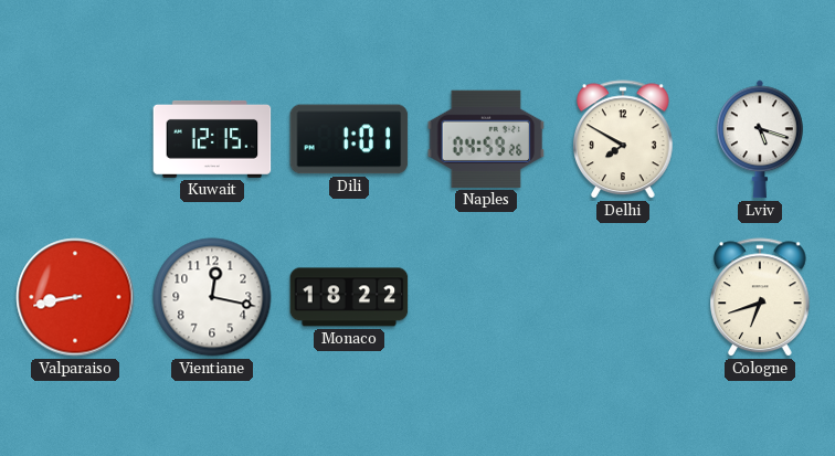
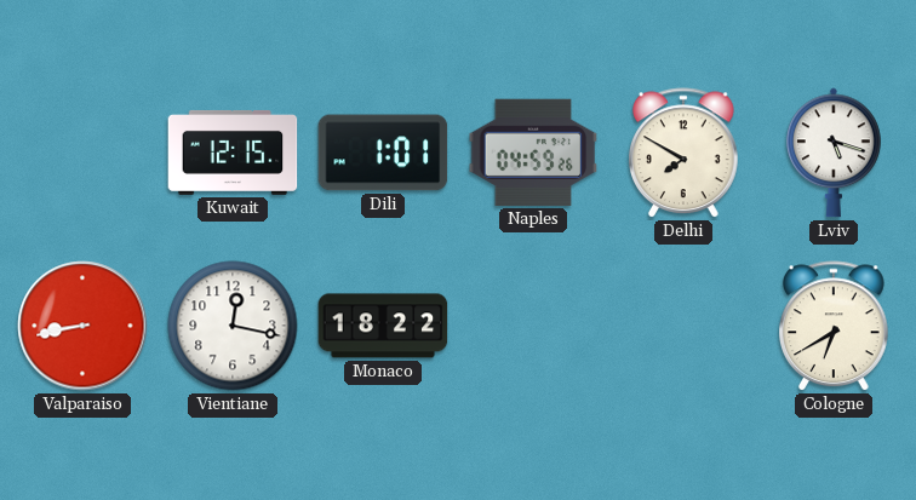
Cologne: 6:42 -> 6:40
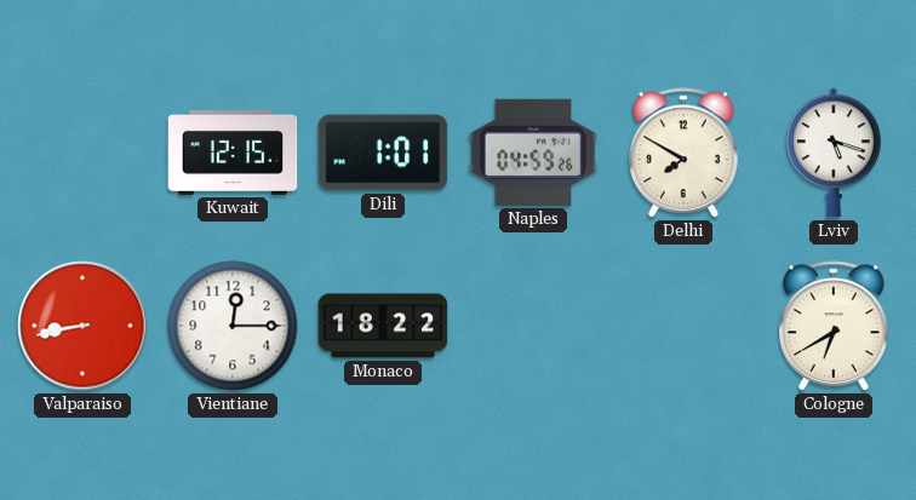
Vientiane: 12:17 -> 12:15
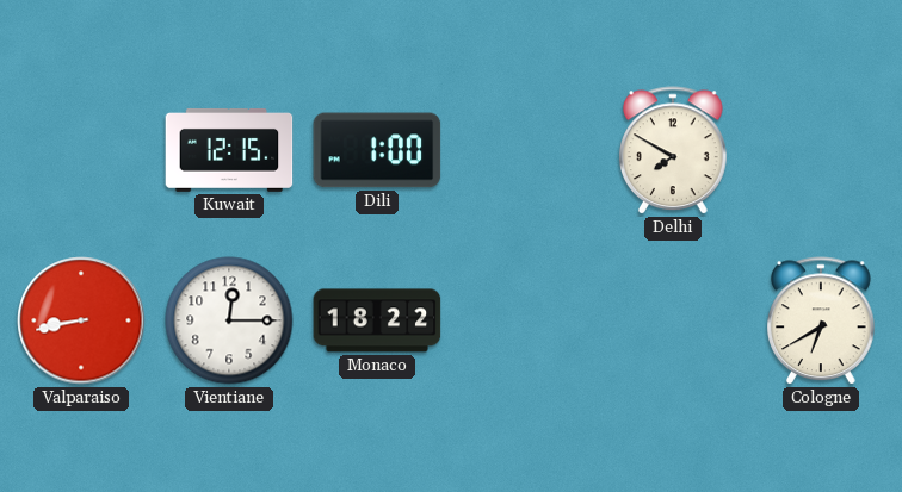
Dili: 1:01 -> 1:00
Naples: 04:59 -> none
Lviv: 5:18 -> none
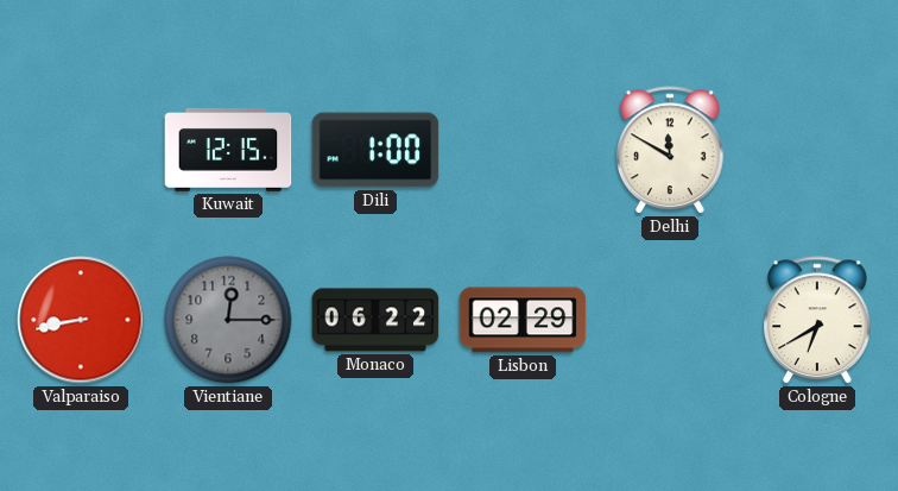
Delhi: 7:50 -> 11:50
Vientiane dial: white -> grey
Monaco: 18:22 -> 06:22
Lisbon: none -> 02:29
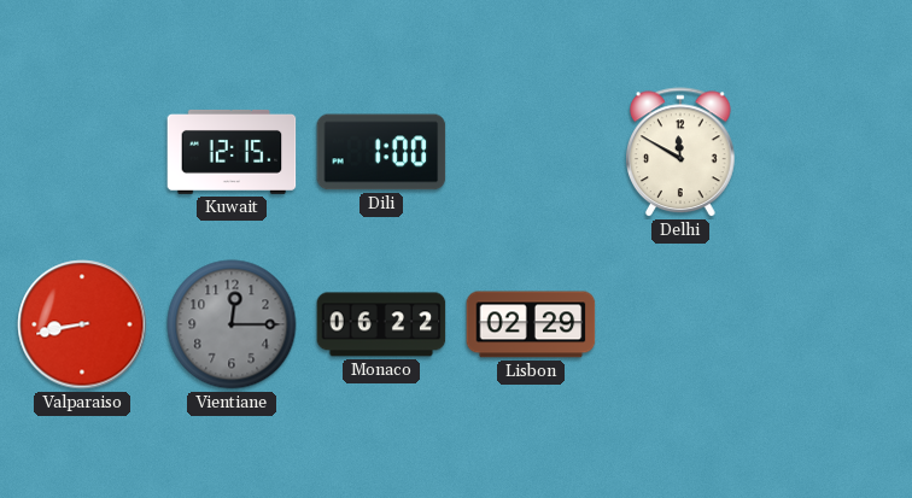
Cologne: 6:40 -> none
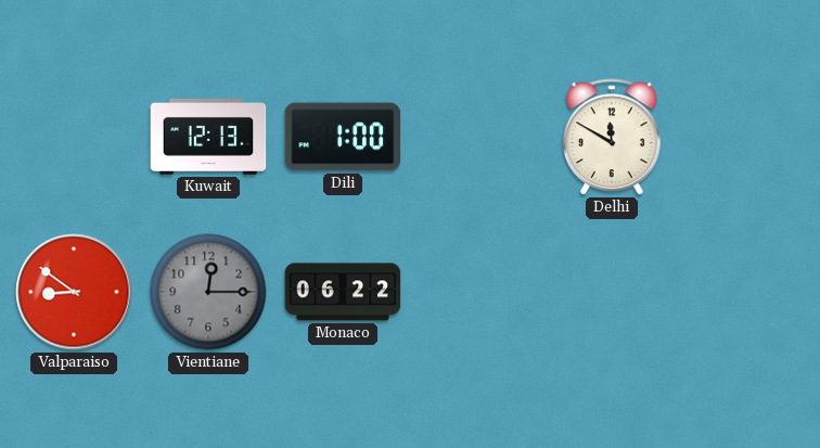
Kuwait: 12:15 -> 12:13
Valparaiso: 8:43 -> 8:51
Lisbon: 02:29 -> none
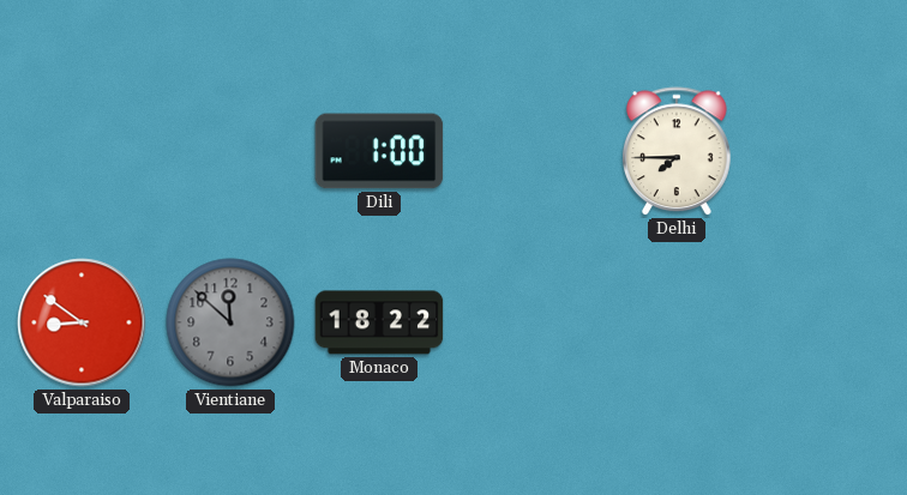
Kuwait: 12:13 -> none
Delhi: 11:50 -> 7:45
Vientiane: 12:15 -> 11:52
Monaco: 06:22 -> 18:22
